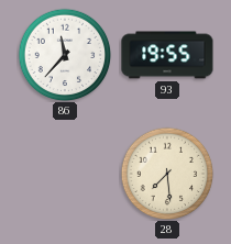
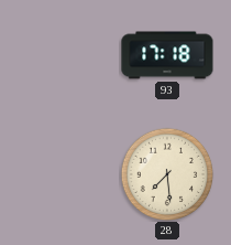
86: 11:37 -> none
93: 19:55 -> 17:18
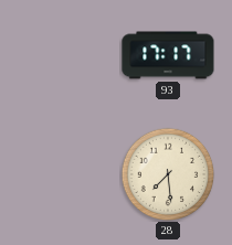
93: 17:18 -> 17:17
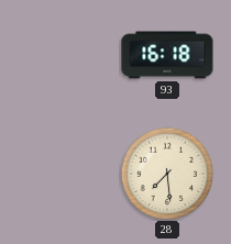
93: 17:17 -> 16:18
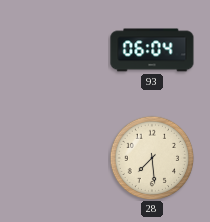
93: 16:18 -> 06:04
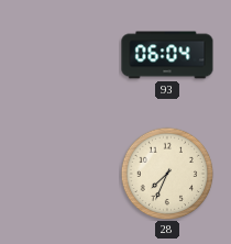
28: 7:29 -> 7:34
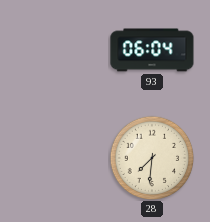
28: 7:34 -> 7:31
